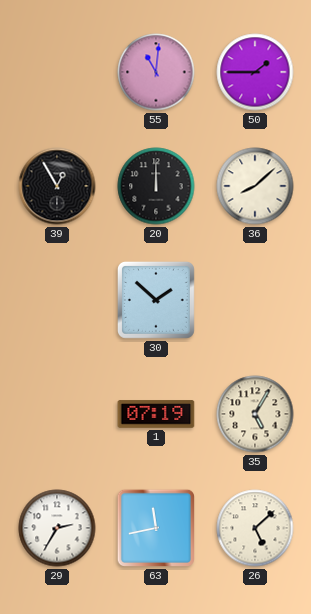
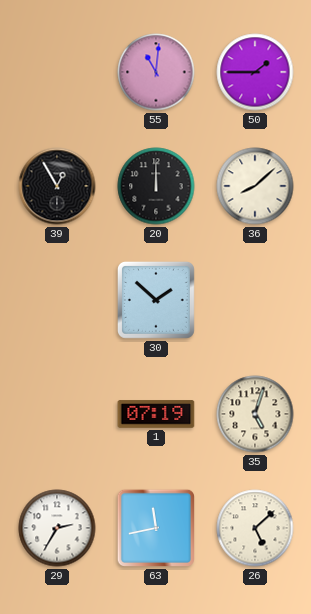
35: 5:05 -> 5:03
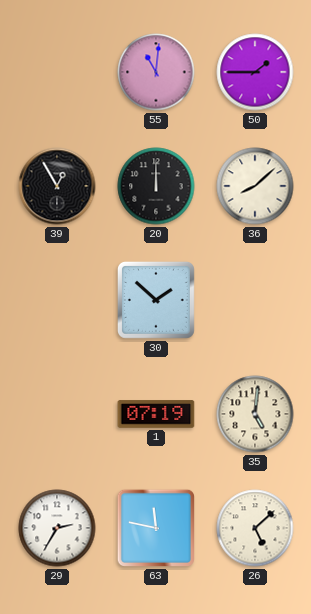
35: 5:03 -> 5:01
63: 11:43 -> 11:47
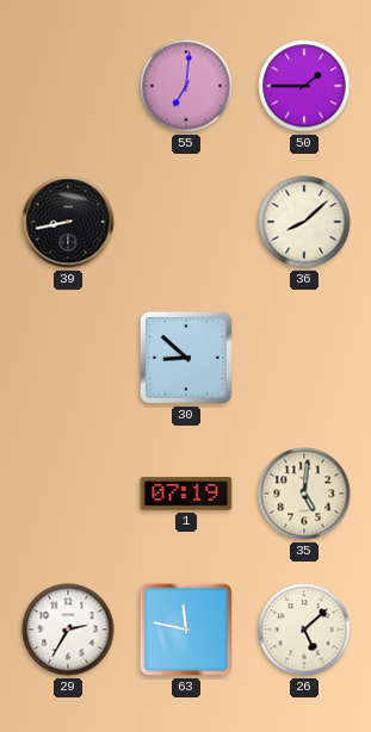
55: 11:01 -> 7:01
39: 12:55 -> 8:43
20: 12:00 -> none
30: 1:52 -> 8:52
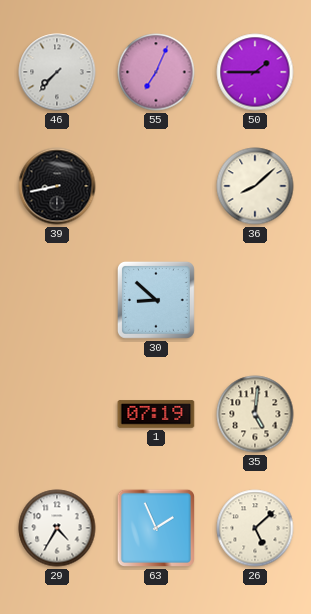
46: none -> 7:37
55: 7:01 -> 7:04
29: 2:35 -> 4:35
63: 11:47 -> 1:56
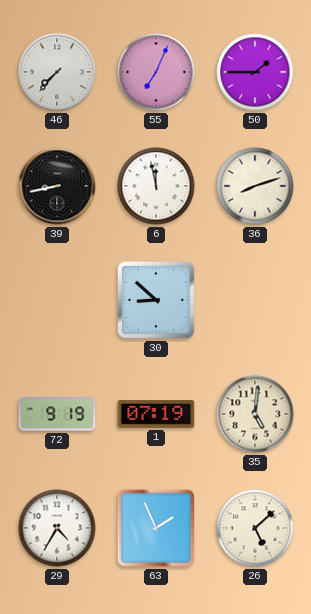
6: none -> 11:58
36: 8:08 -> 8:12
72: none -> 9:19
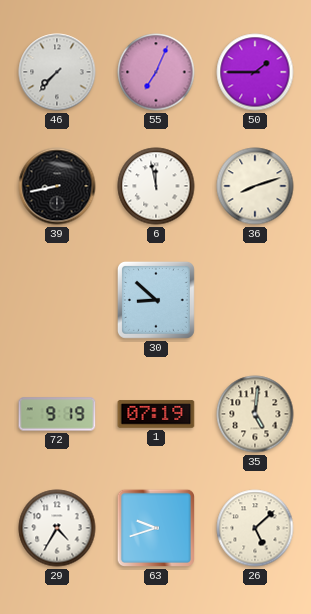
63: 1:56 -> 9:42
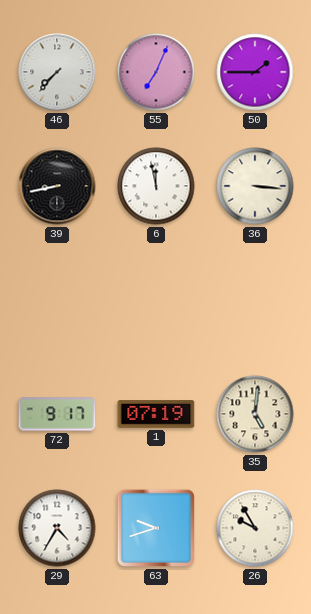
36: 8:12 -> 3:16
30: 8:52 -> none
72: 9:19 -> 9:17
26: 5:08 -> 9:55
